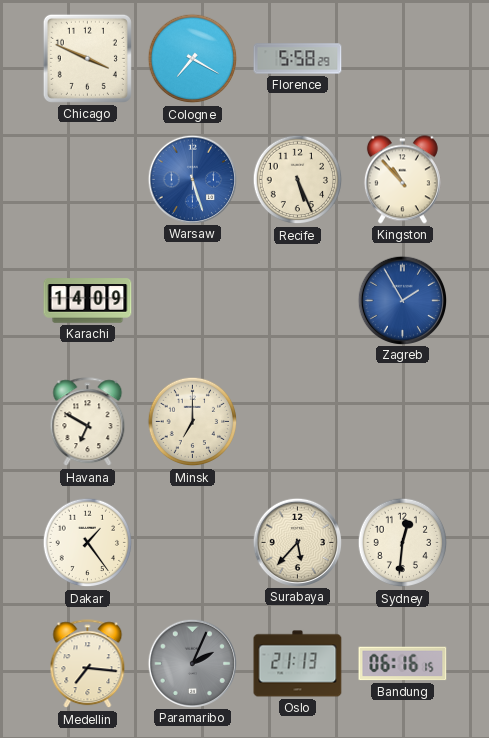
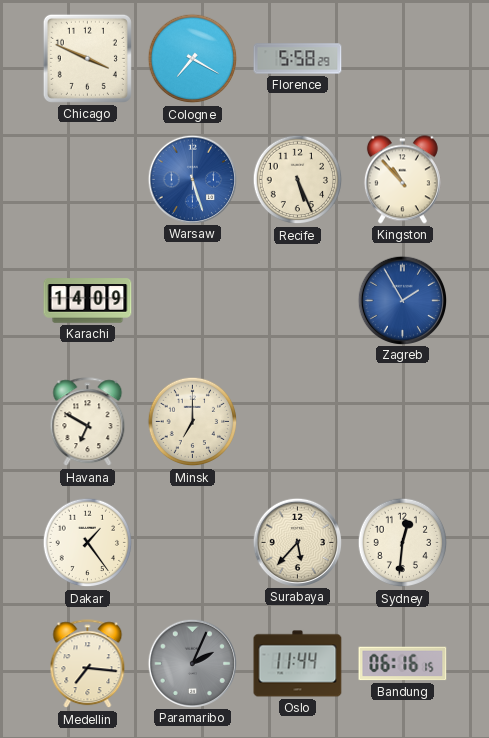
Oslo: 21:13 -> 11:44
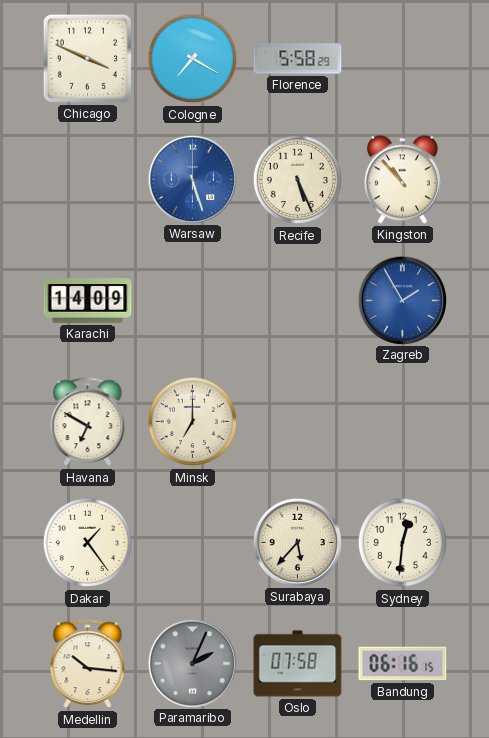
Medellin: 7:16 -> 10:16
Oslo: 11:44 -> 07:58
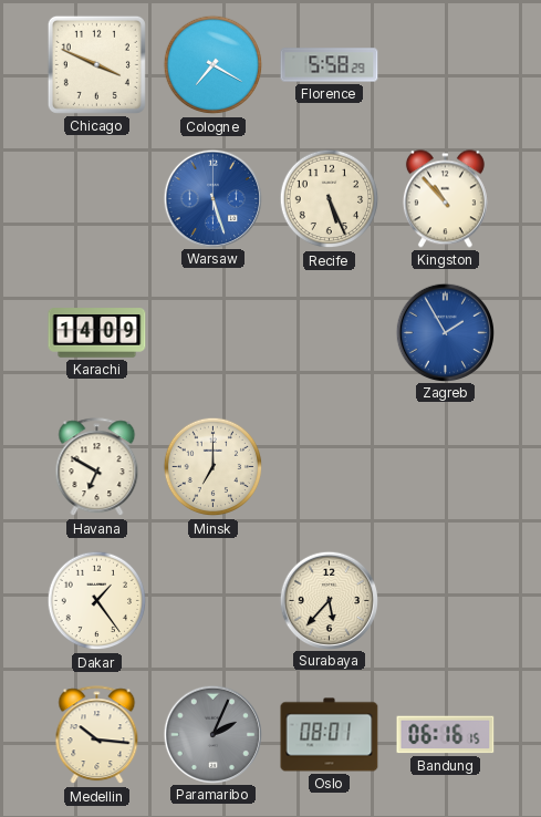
Sydney: 12:31 -> none
Oslo: 07:58 -> 08:01
